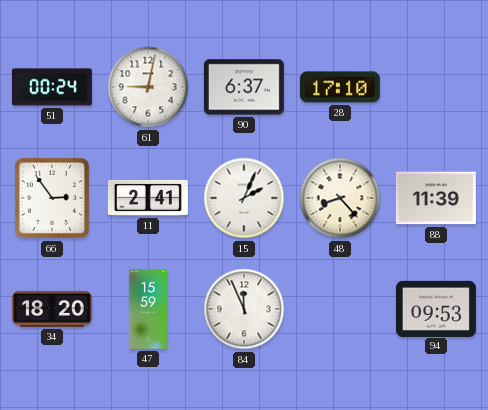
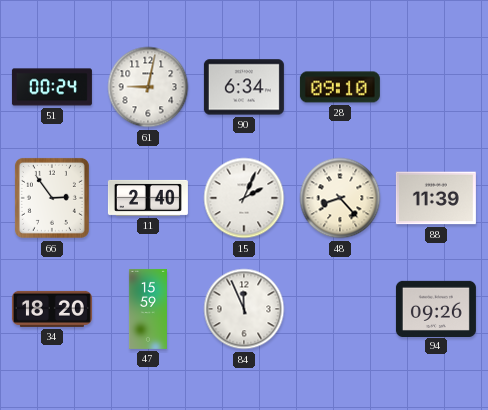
90: 6:37 -> 6:34
28: 17:10 -> 09:10
11: 2:41 -> 2:40
94: 09:53 -> 09:26
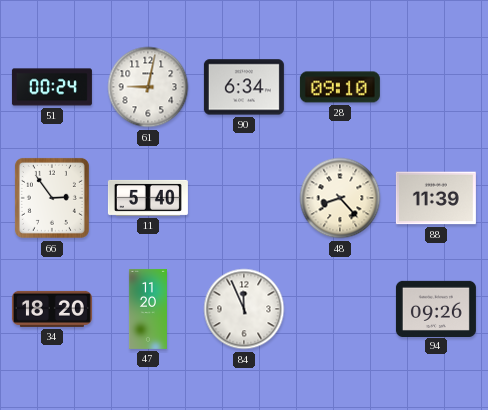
11: 2:40 -> 5:40
15: 2:04 -> none
47: 15:59 -> 11:20
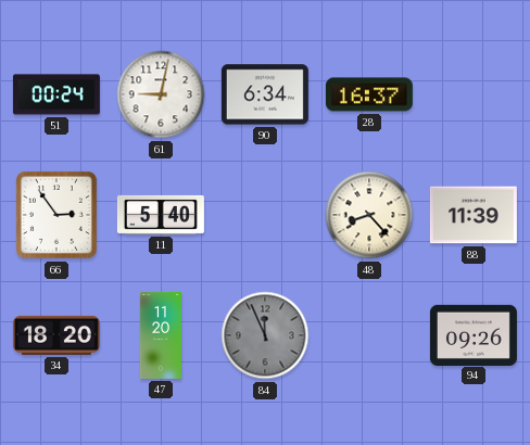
28: 09:10 -> 16:37
84 dial: white -> grey
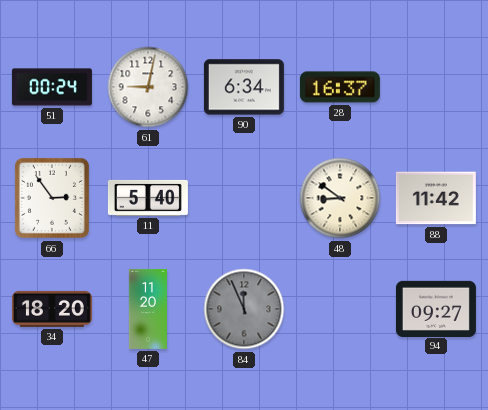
48: 8:23 -> 8:51
88: 11:39 -> 11:42
94: 09:26 -> 09:27
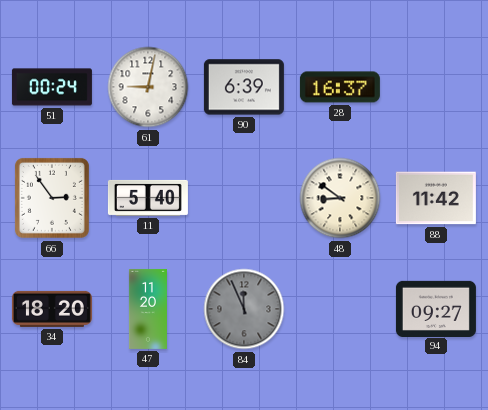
90: 6:34 -> 6:39
